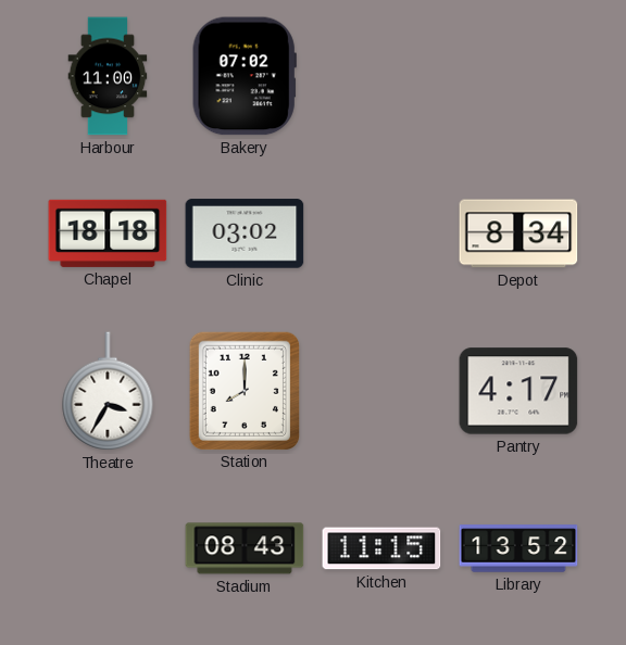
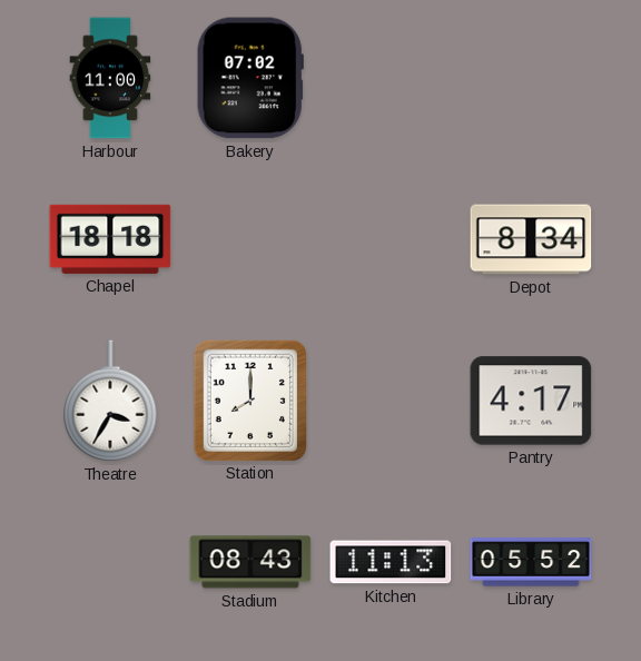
Clinic: 03:02 -> none
Kitchen: 11:15 -> 11:13
Library: 13:52 -> 05:52
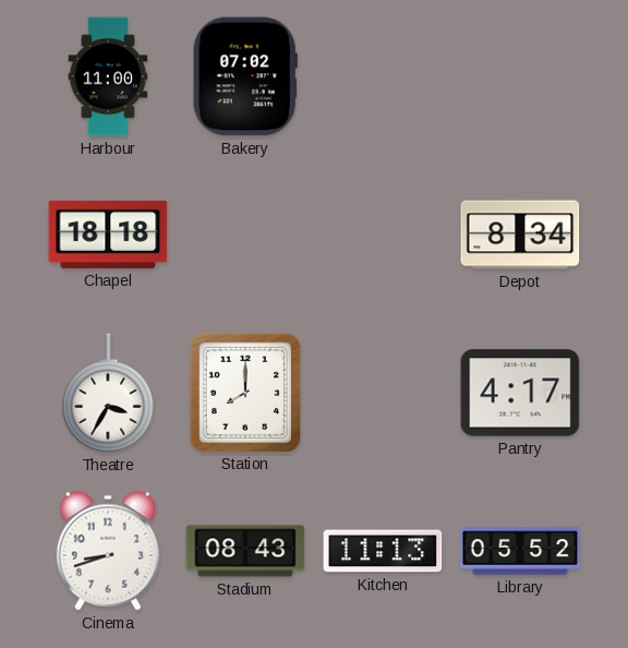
Cinema: none -> 8:42
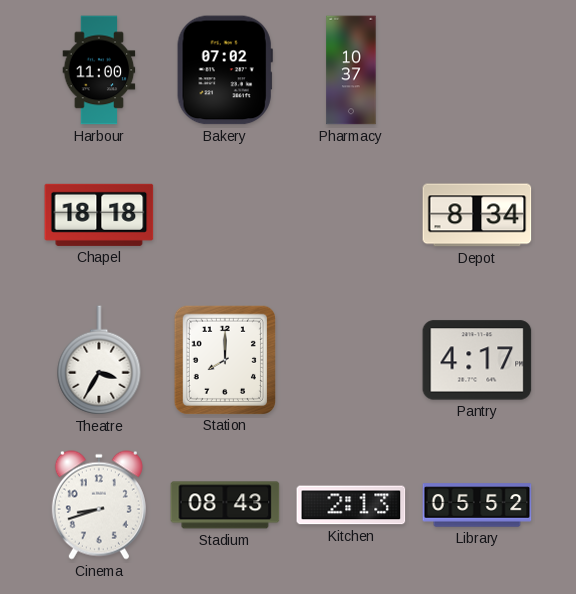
Pharmacy: none -> 10:37
Kitchen: 11:13 -> 2:13
